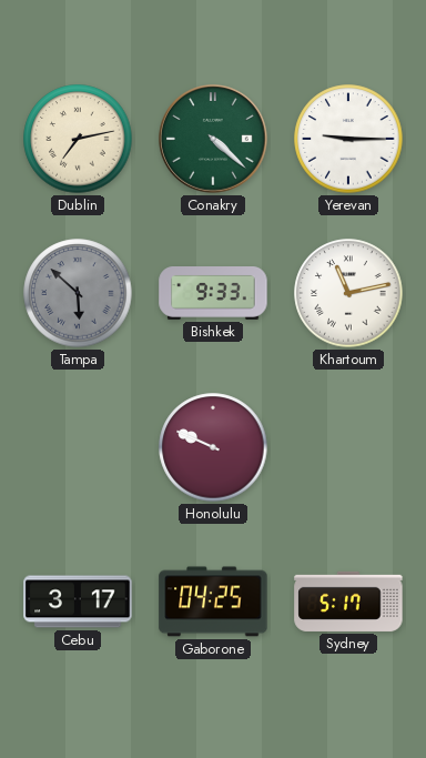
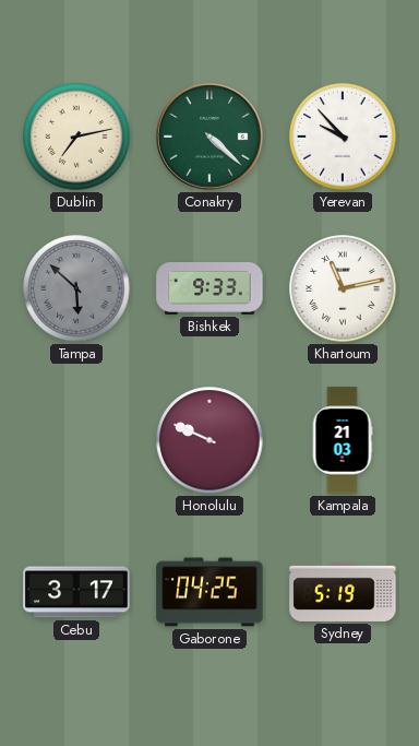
Yerevan: 9:15 -> 9:53
Kampala: none -> 21:03
Sydney: 5:17 -> 5:19
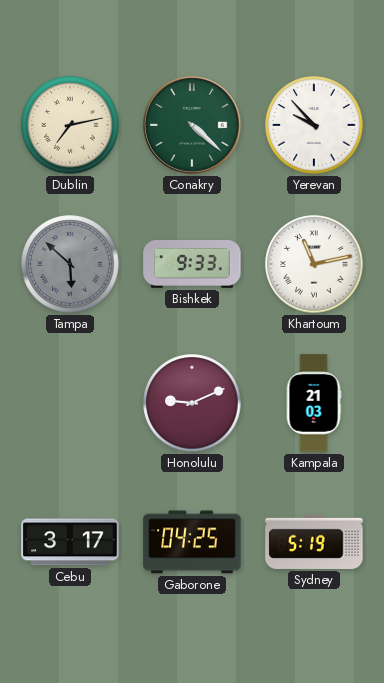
Honolulu: 9:49 -> 9:11
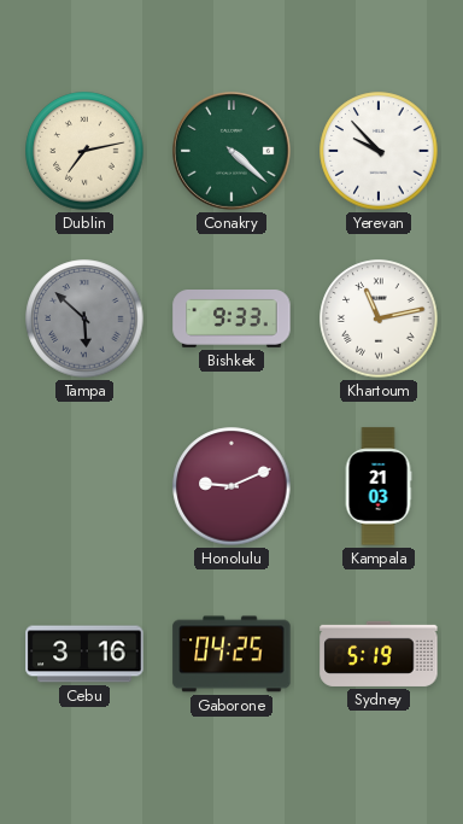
Cebu: 3:17 -> 3:16
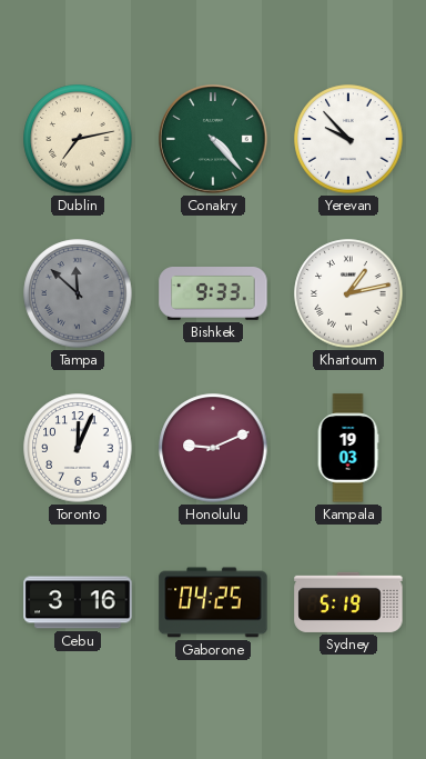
Conakry: 4:22 -> 4:23
Tampa: 5:52 -> 11:52
Khartoum: 11:13 -> 1:13
Toronto: none -> 12:04
Kampala: 21:03 -> 19:03
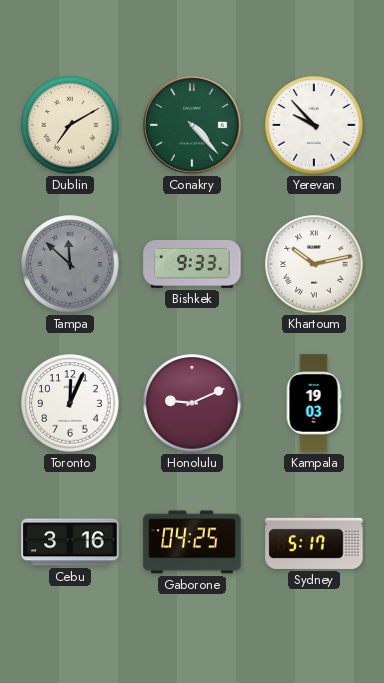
Dublin: 7:13 -> 7:10
Khartoum: 1:13 -> 10:13
Sydney: 5:19 -> 5:17
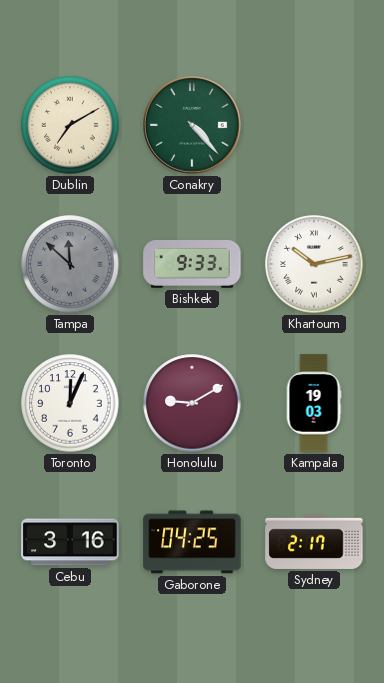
Yerevan: 9:53 -> none
Honolulu: 9:11 -> 9:10
Sydney: 5:17 -> 2:17
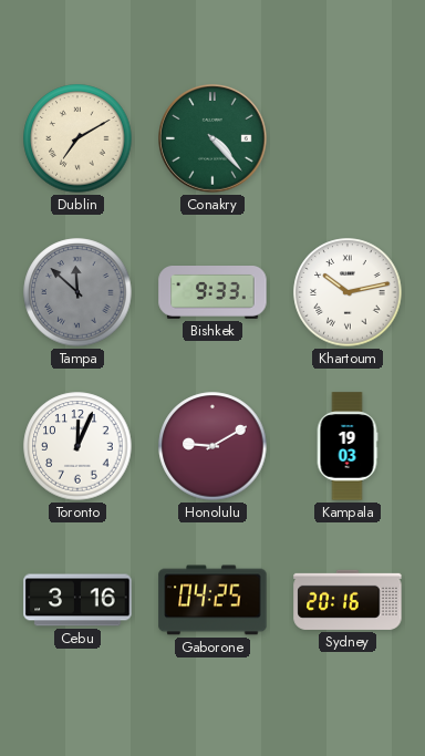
Sydney: 2:17 -> 20:16
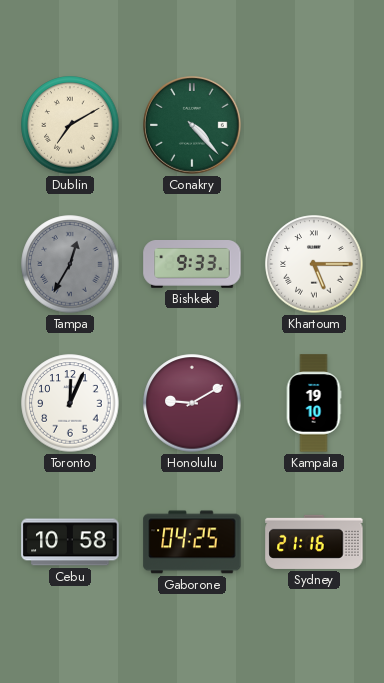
Tampa: 11:52 -> 12:35
Khartoum: 10:13 -> 5:15
Kampala: 19:03 -> 19:10
Cebu: 3:16 -> 10:58
Sydney: 20:16 -> 21:16
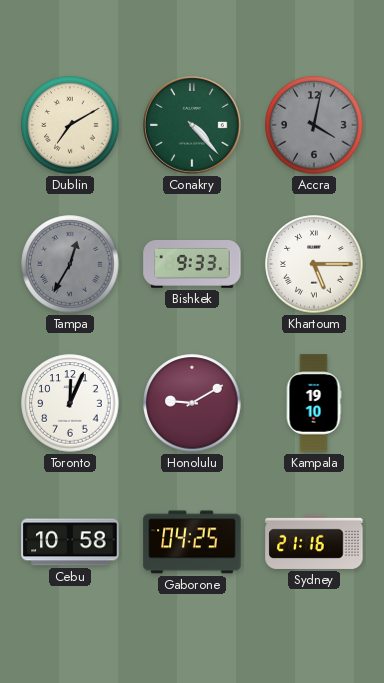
Accra: none -> 4:02
